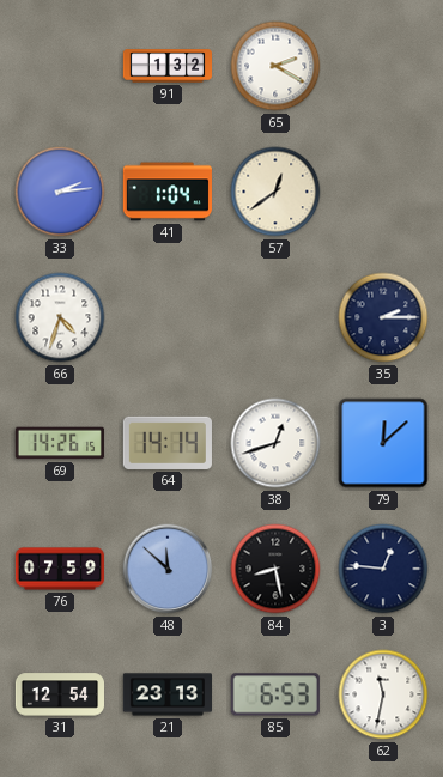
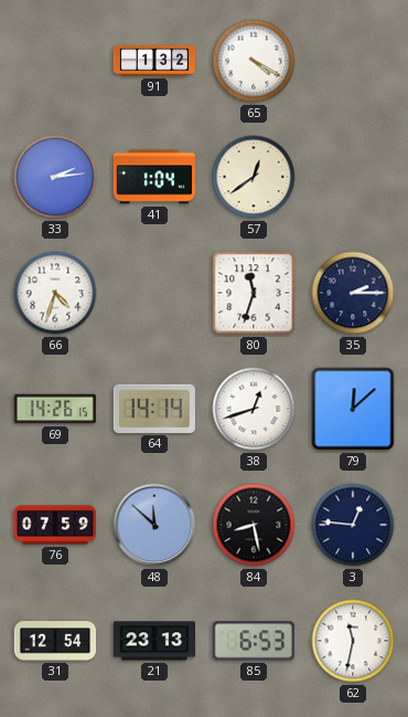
65: 2:20 -> 4:20
80: none -> 11:33
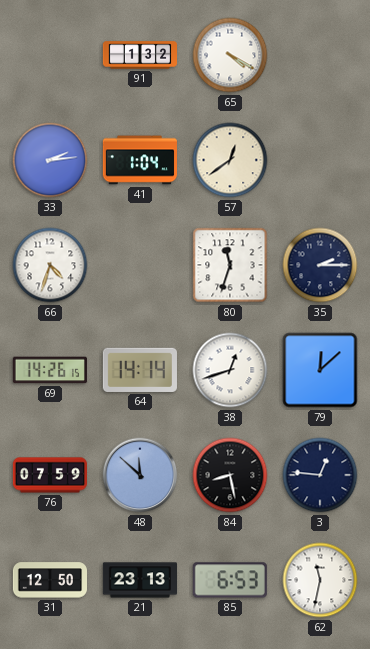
31: 12:54 -> 12:50
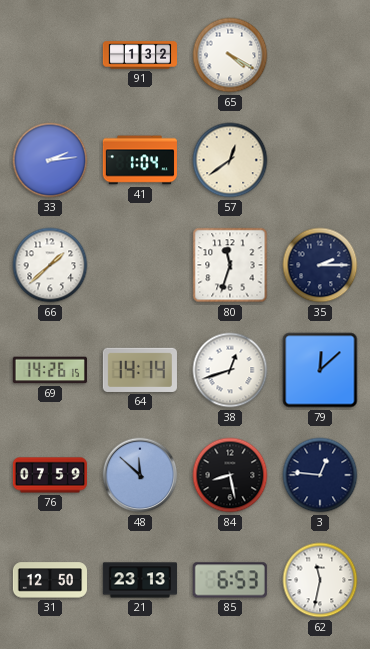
66: 4:33 -> 1:38
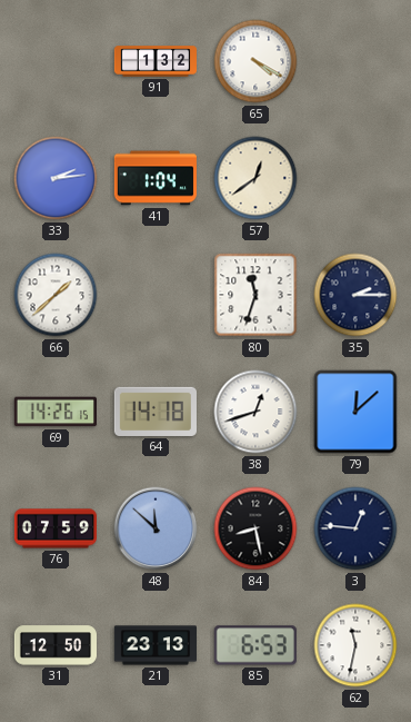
64: 14:14 -> 14:18
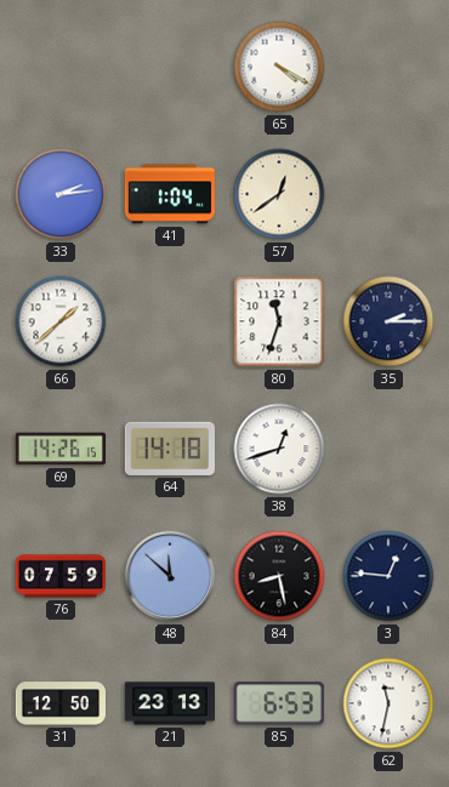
91: 1:32 -> none
79: 12:08 -> none
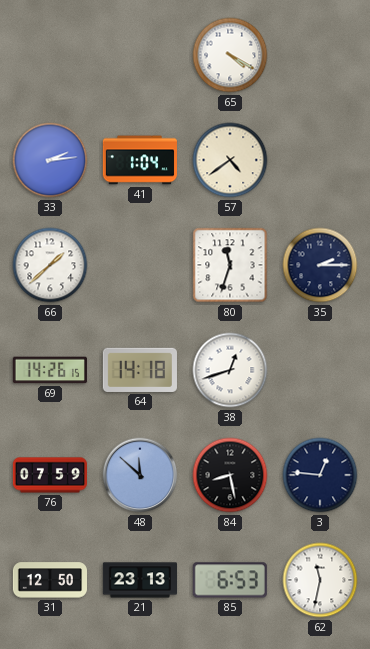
57: 12:39 -> 4:39
